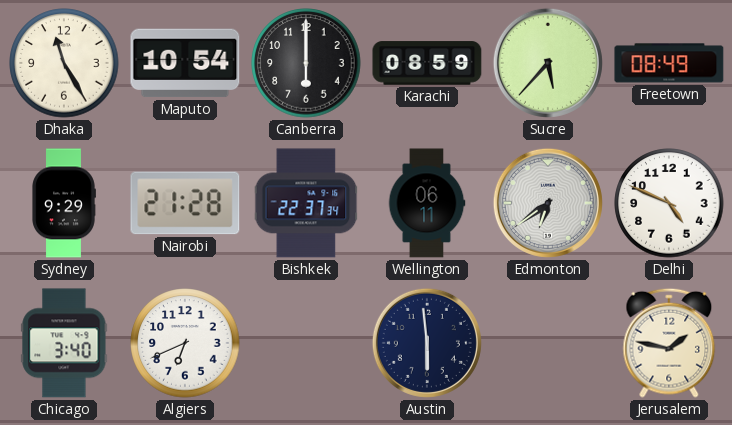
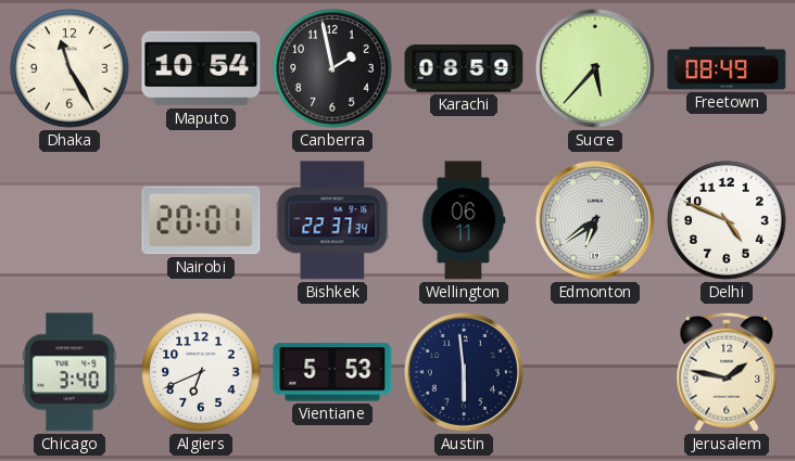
Canberra: 6:00 -> 1:58
Sydney: 9:29 -> none
Nairobi: 21:28 -> 20:01
Vientiane: none -> 5:53
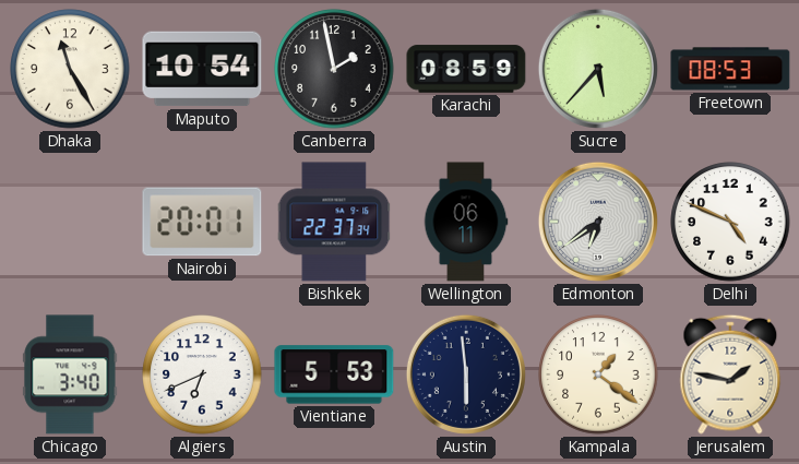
Freetown: 08:49 -> 08:53
Kampala: none -> 1:21
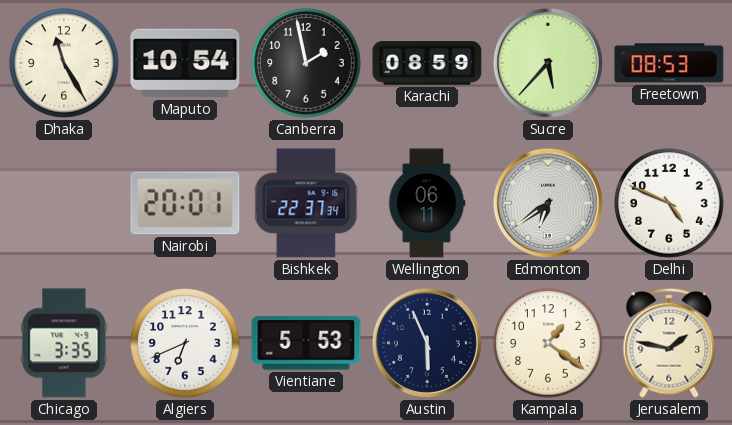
Chicago: 3:40 -> 3:35
Austin: 5:59 -> 5:56
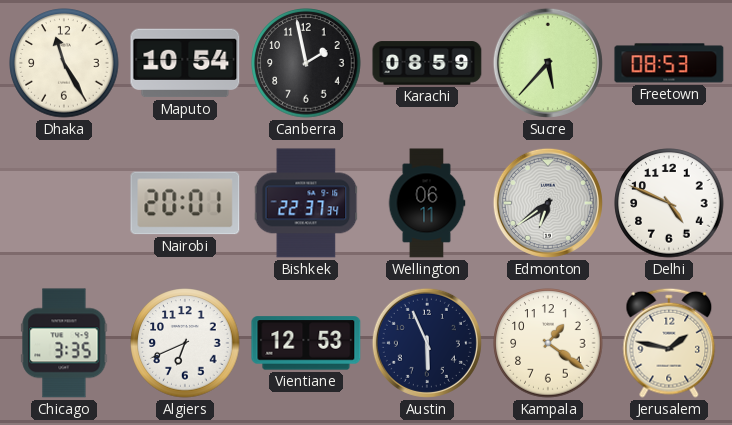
Vientiane: 5:53 -> 12:53
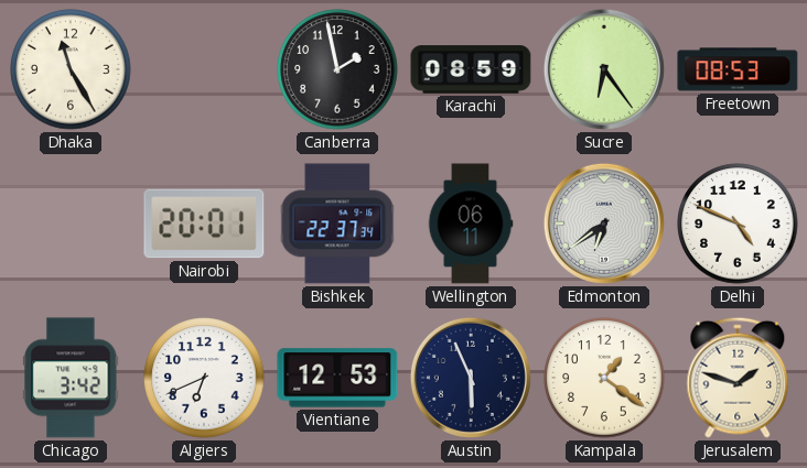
Maputo: 10:54 -> none
Sucre: 5:37 -> 6:24
Chicago: 3:35 -> 3:42
Jerusalem: 1:47 -> 1:48
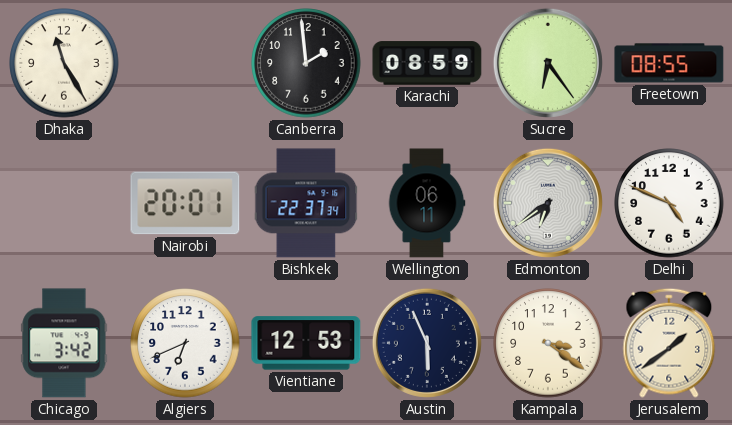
Canberra: 1:58 -> 1:59
Freetown: 08:53 -> 08:55
Kampala: 1:21 -> 3:21
Jerusalem: 1:48 -> 1:39
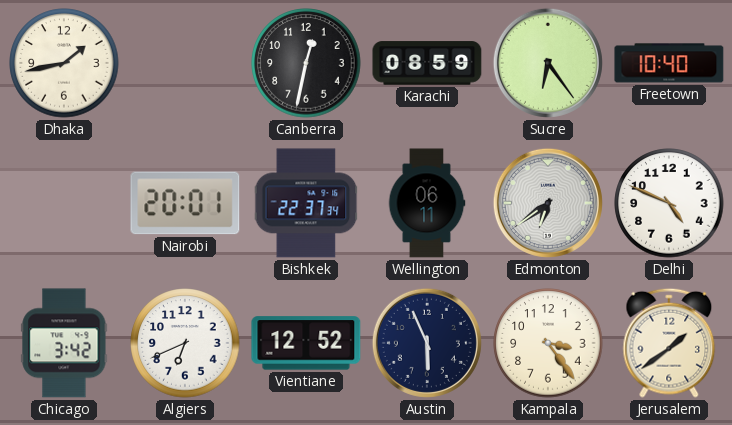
Dhaka: 11:25 -> 1:43
Canberra: 1:59 -> 12:32
Freetown: 08:55 -> 10:40
Vientiane: 12:53 -> 12:52
Kampala: 3:21 -> 3:24
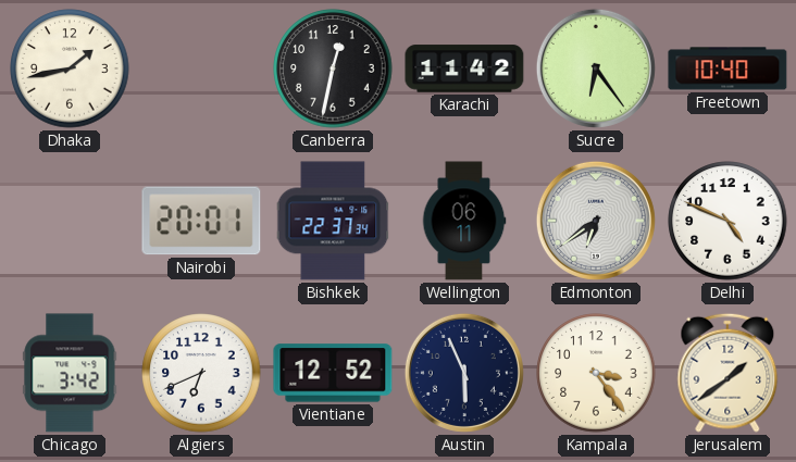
Karachi: 08:59 -> 11:42
